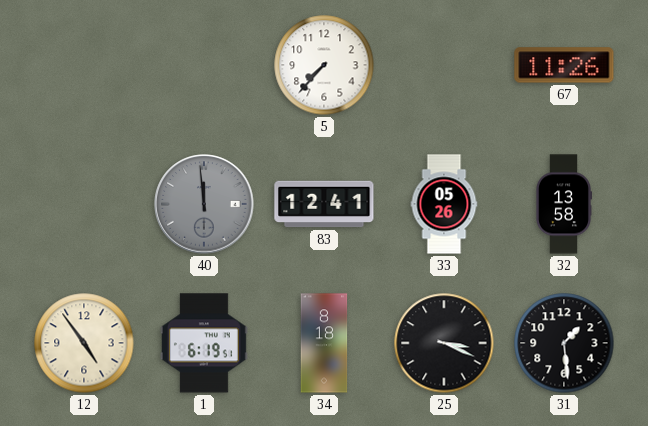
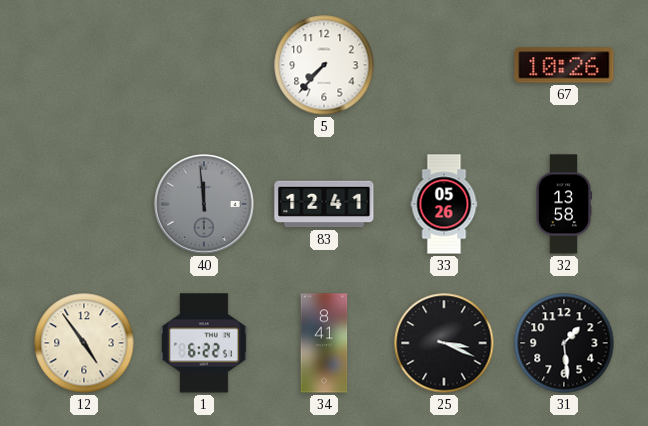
67: 11:26 -> 10:26
1: 6:19 -> 6:22
34: 8:18 -> 8:41
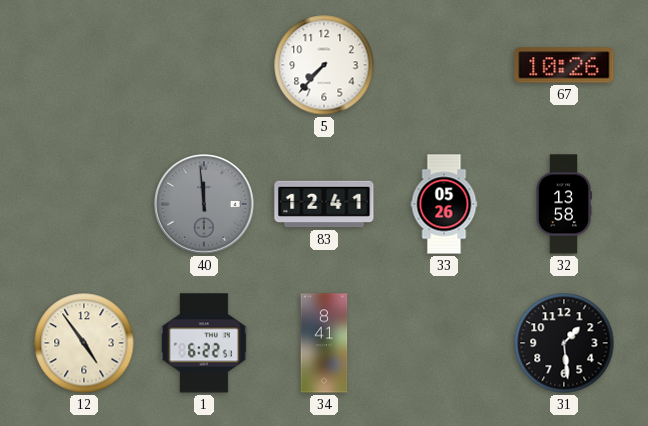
25: 3:19 -> none
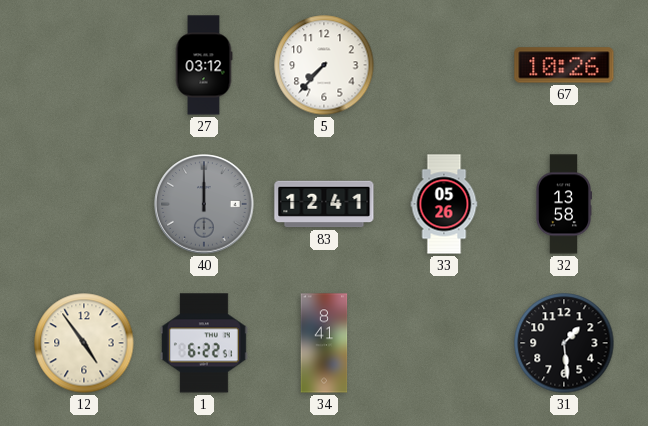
27: none -> 03:12
40: 11:59 -> 12:00
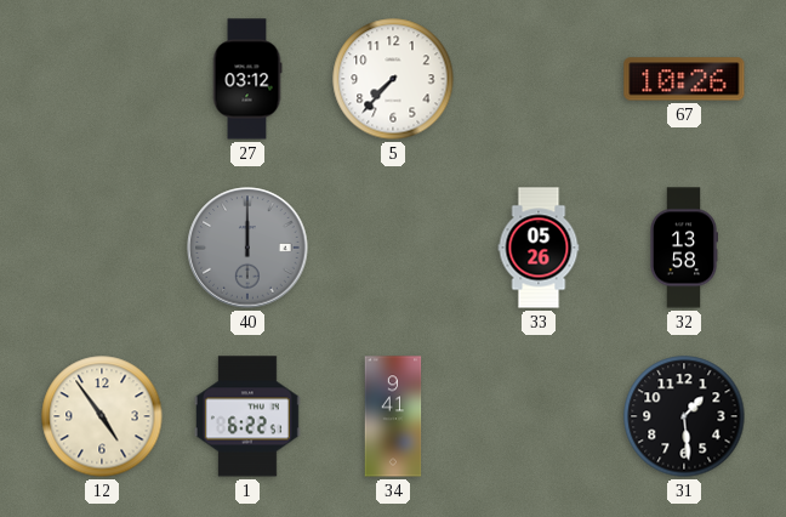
83: 12:41 -> none
34: 8:41 -> 9:41
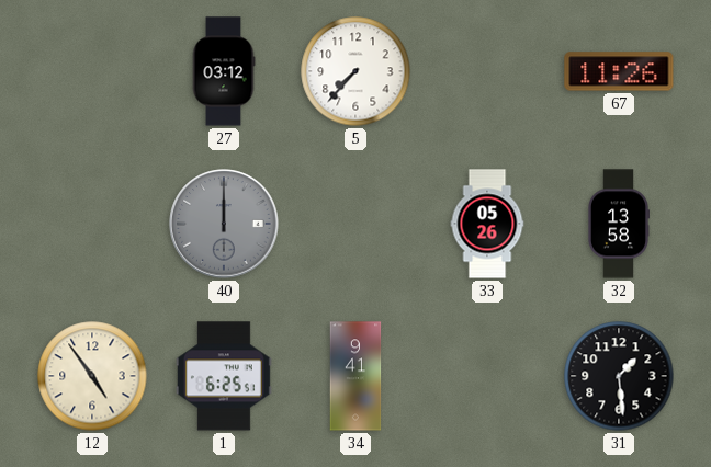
67: 10:26 -> 11:26
1: 6:22 -> 6:25
